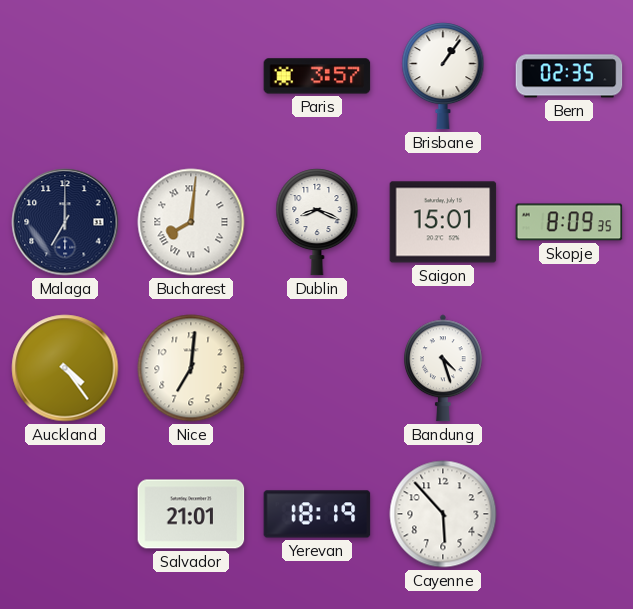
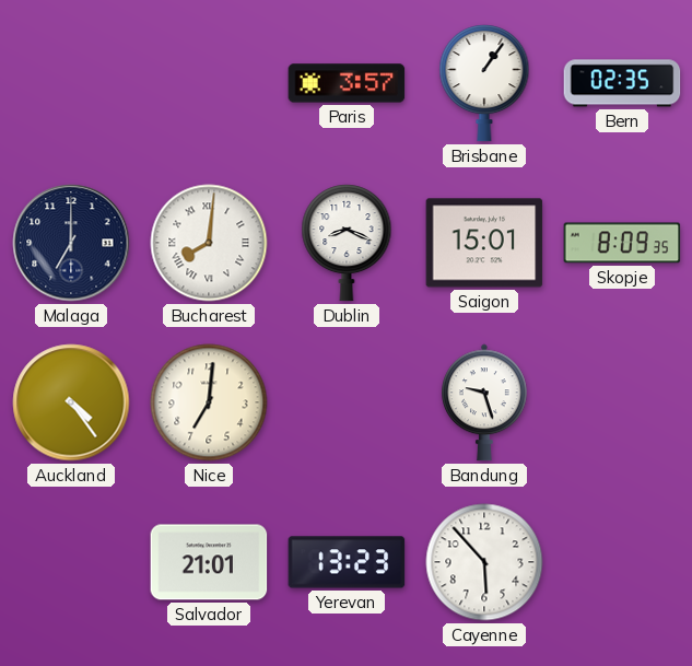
Bandung: 4:27 -> 9:27
Yerevan: 18:19 -> 13:23
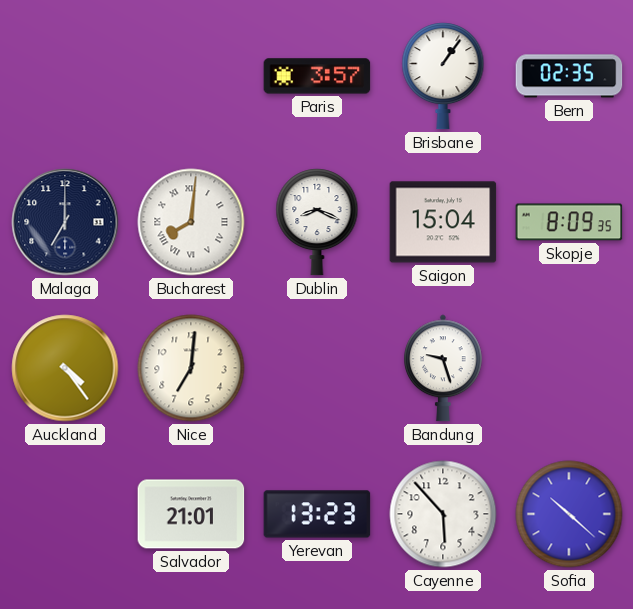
Saigon: 15:01 -> 15:04
Sofia: none -> 10:22
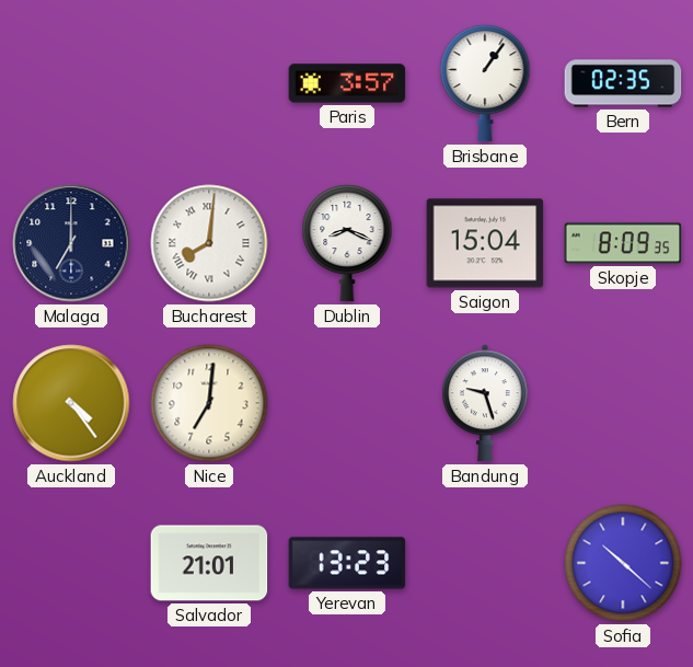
Cayenne: 5:53 -> none
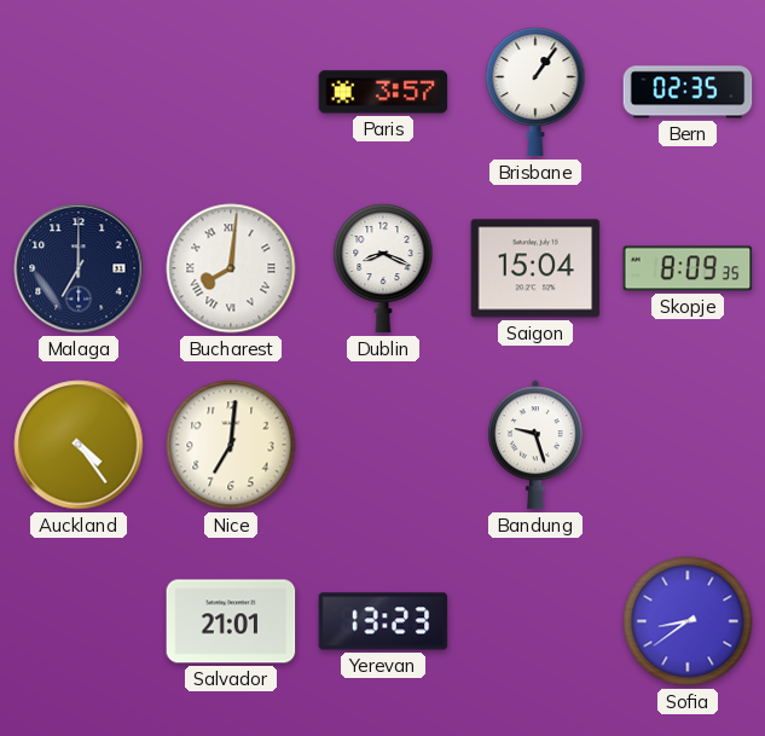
Sofia: 10:22 -> 8:39
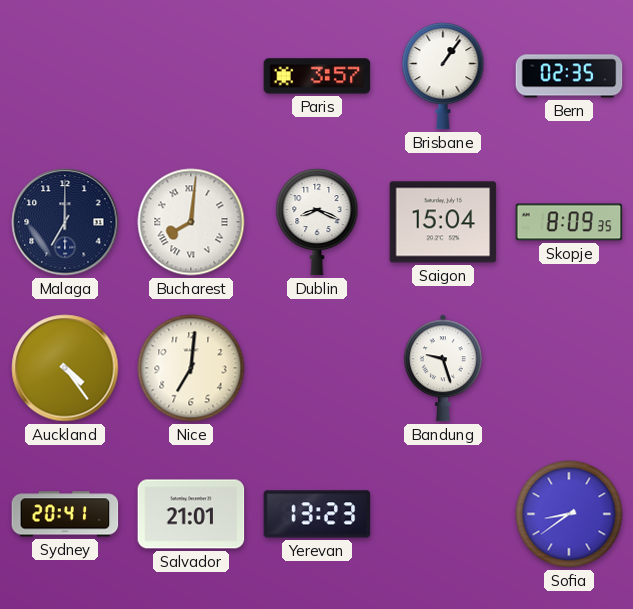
Sydney: none -> 20:41
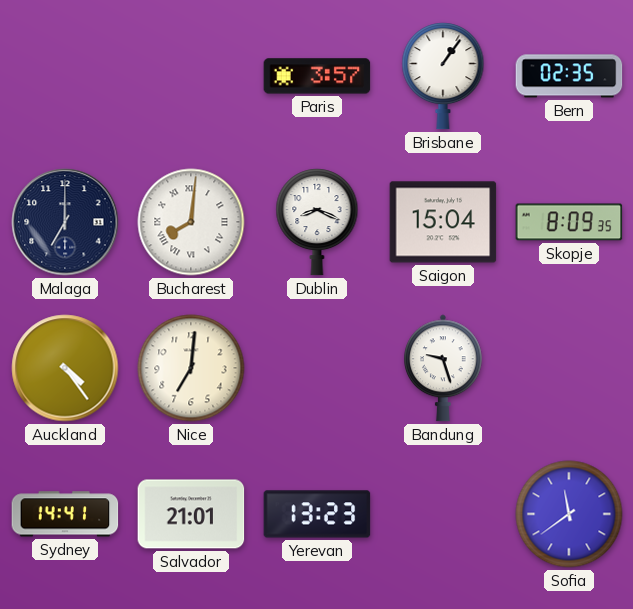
Sydney: 20:41 -> 14:41
Sofia: 8:39 -> 11:39
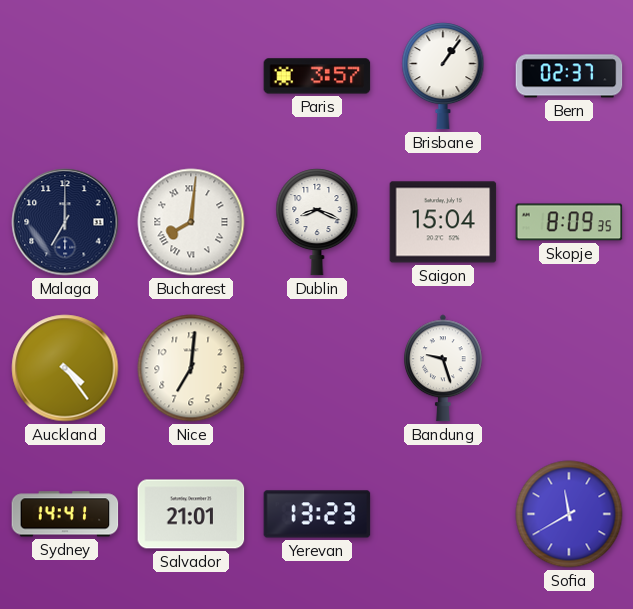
Bern: 02:35 -> 02:37
Sofia: 11:39 -> 11:40
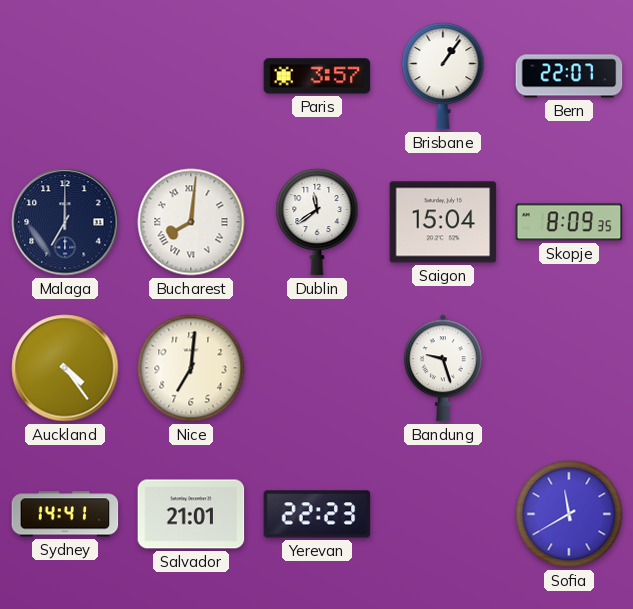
Bern: 02:37 -> 22:07
Dublin: 8:19 -> 11:39
Yerevan: 13:23 -> 22:23
